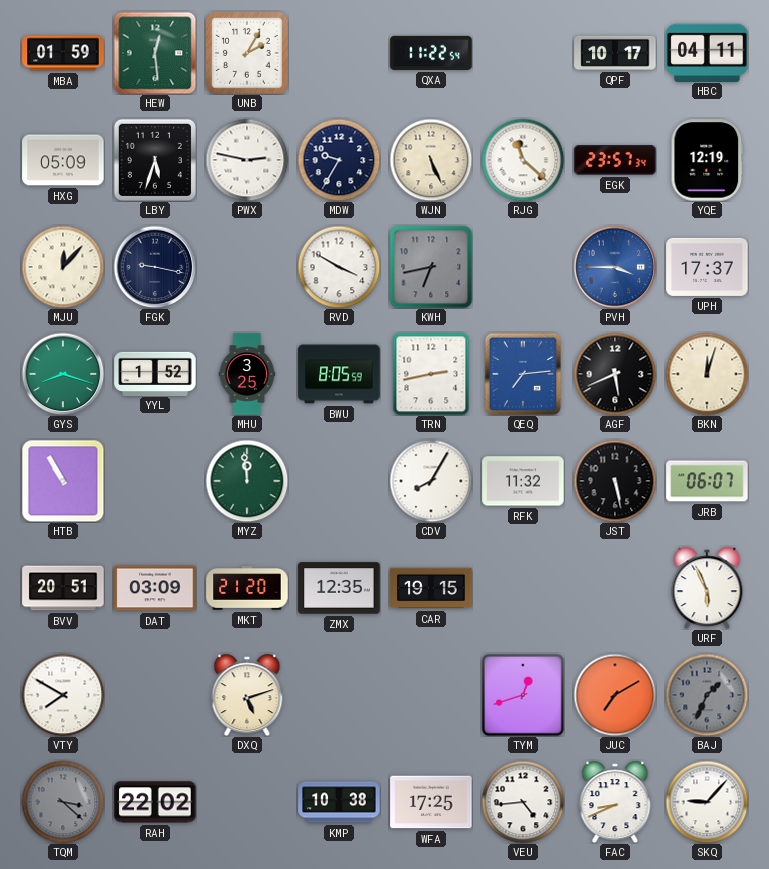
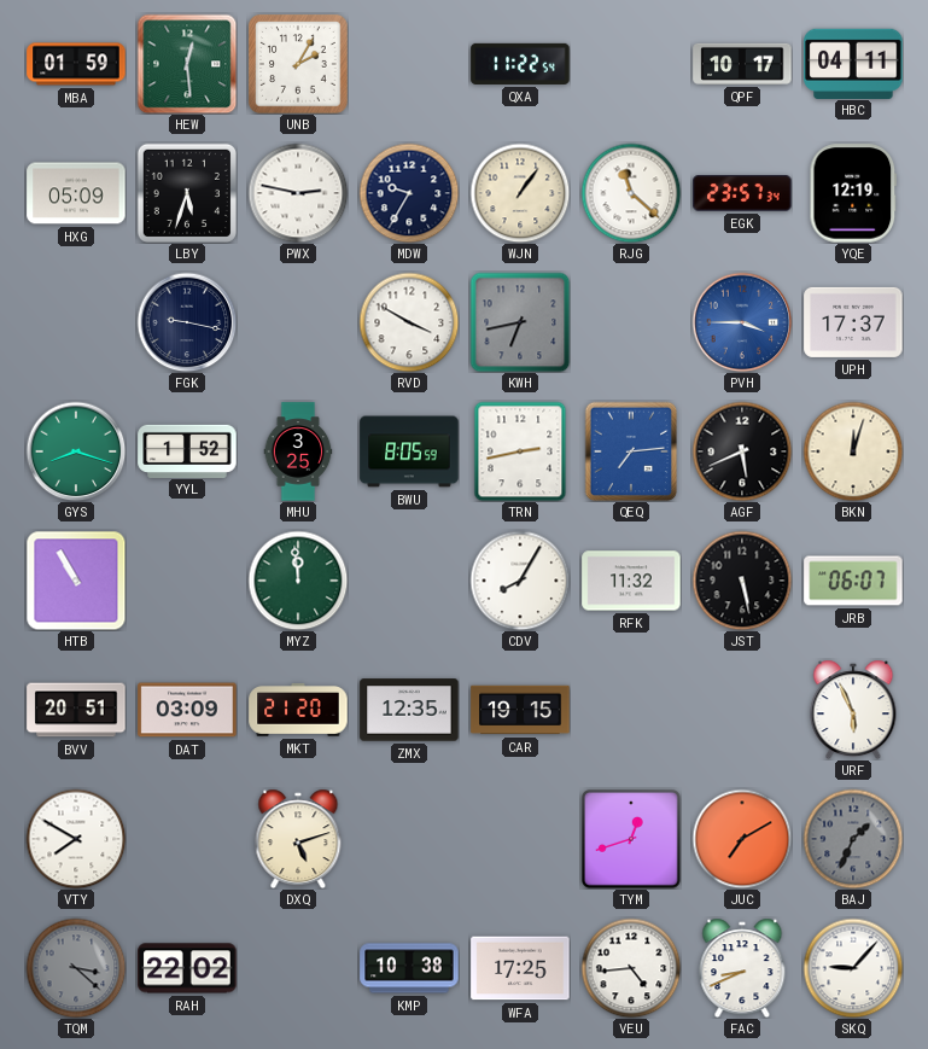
WJN: 5:26 -> 1:06
MJU: 12:07 -> none
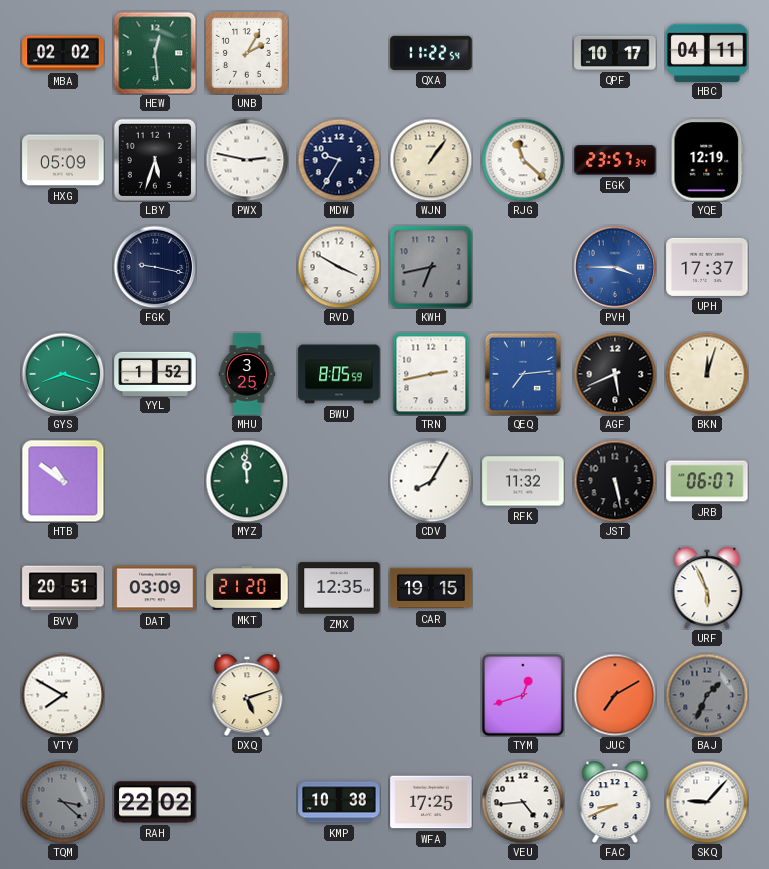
MBA: 01:59 -> 02:02
HTB: 10:55 -> 10:51
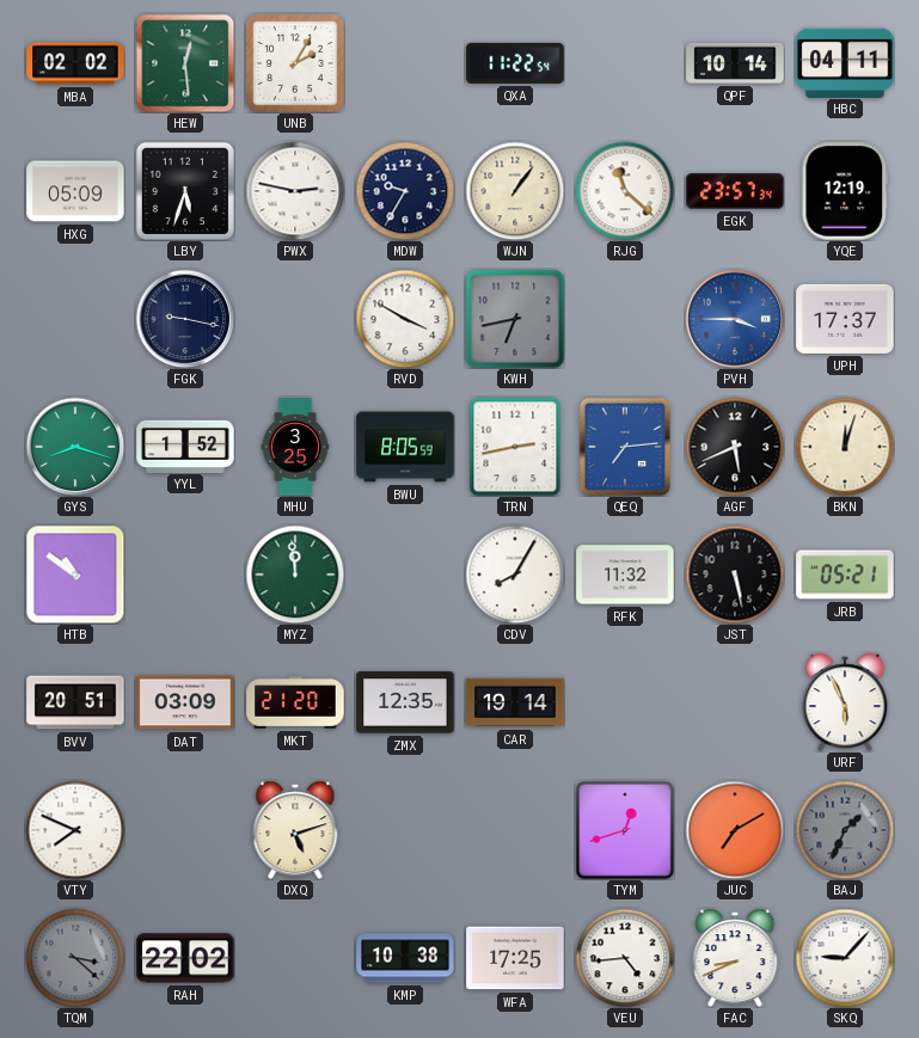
QPF: 10:17 -> 10:14
JRB: 06:07 -> 05:21
CAR: 19:15 -> 19:14
VTY: 7:50 -> 7:49
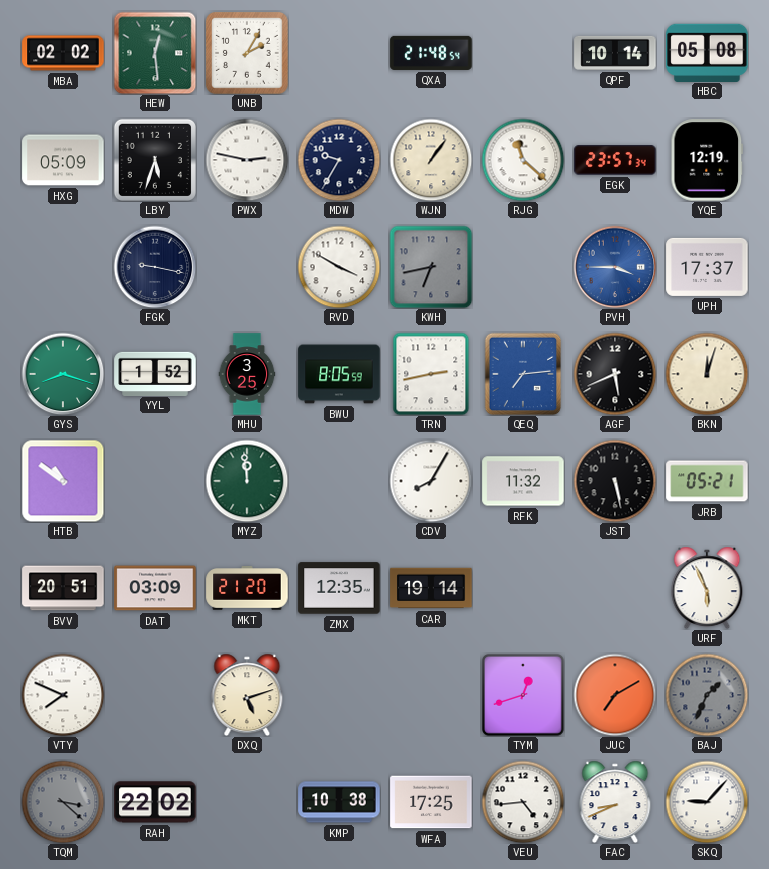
QXA: 11:22 -> 21:48
HBC: 04:11 -> 05:08
